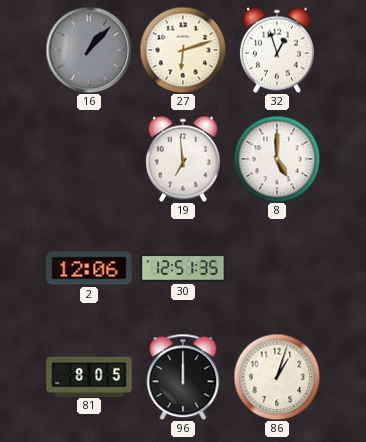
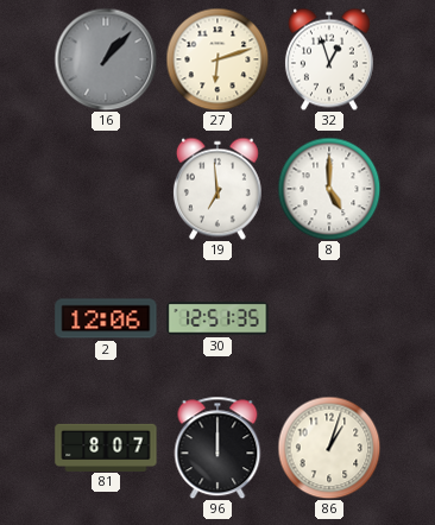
81: 8:05 -> 8:07
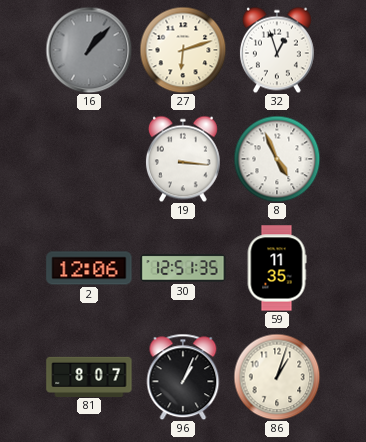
19: 6:59 -> 3:16
8: 5:00 -> 4:56
59: none -> 11:35
96: 12:00 -> 1:04
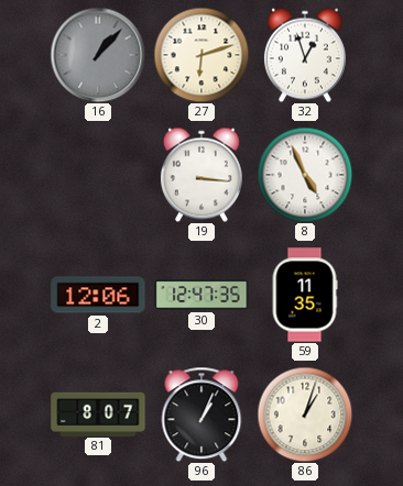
30: 12:51 -> 12:47
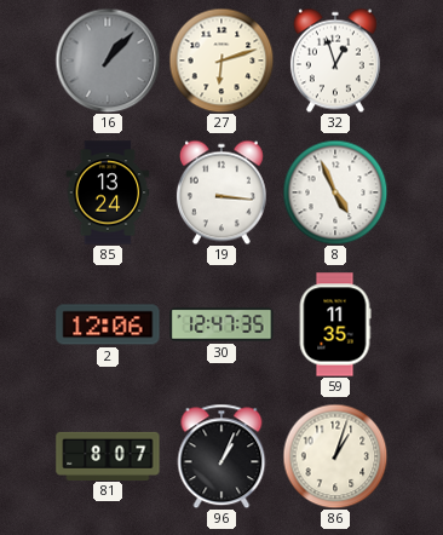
85: none -> 13:24
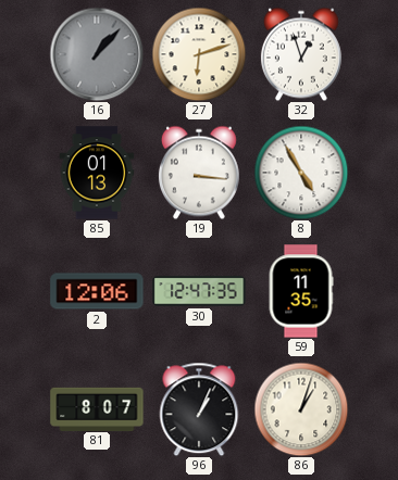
85: 13:24 -> 01:13
8: 4:56 -> 4:55
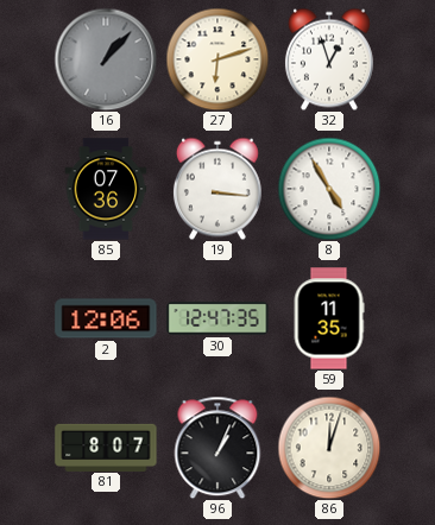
85: 01:13 -> 07:36
86: 1:03 -> 12:03
